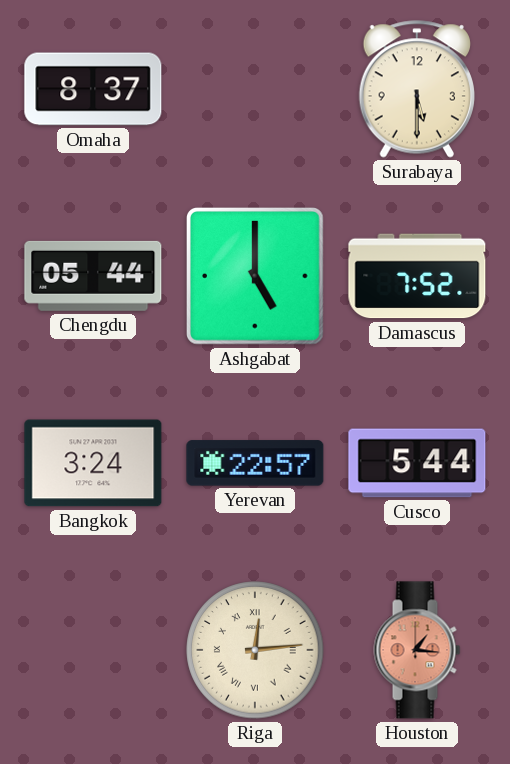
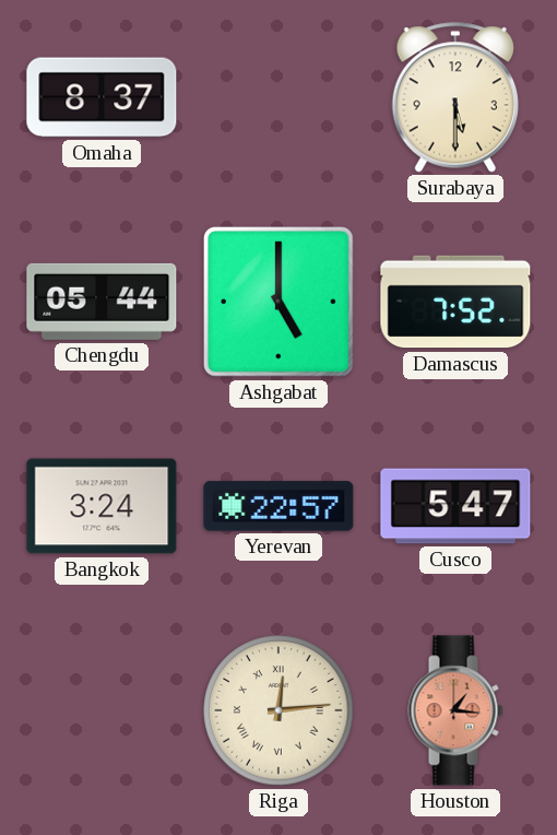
Cusco: 5:44 -> 5:47
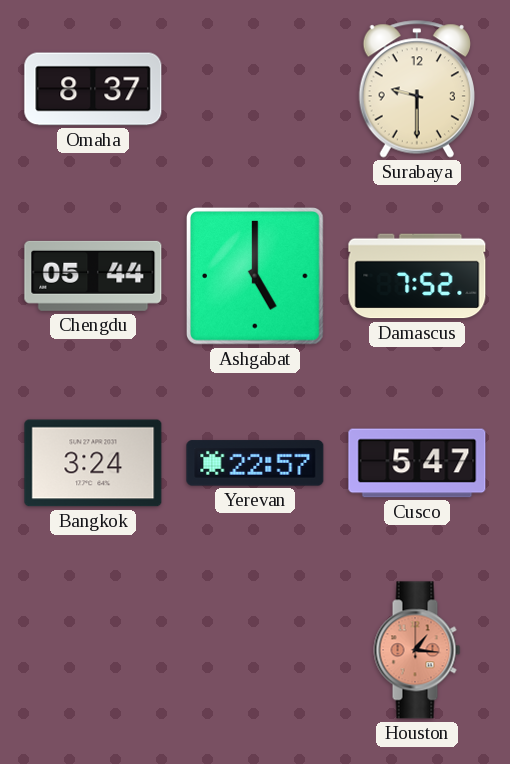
Surabaya: 5:30 -> 9:30
Riga: 12:14 -> none
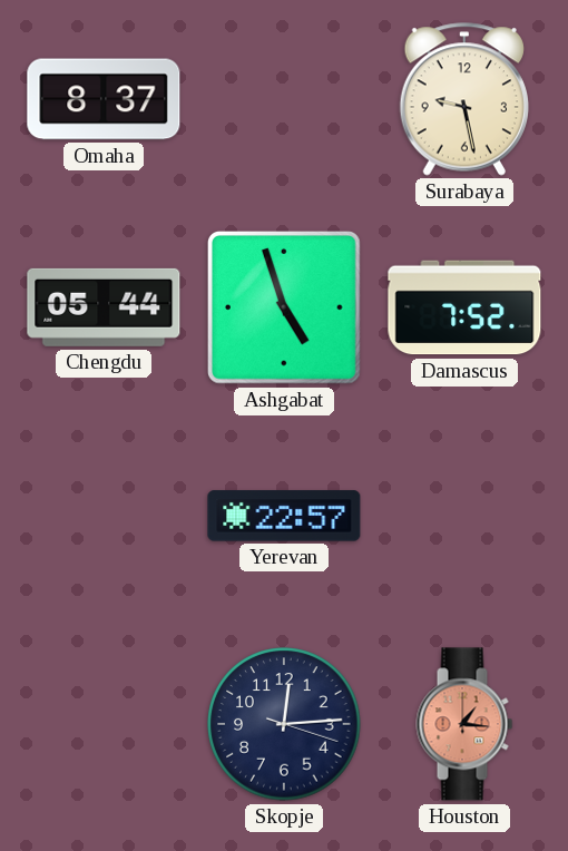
Surabaya: 9:30 -> 9:28
Ashgabat: 5:00 -> 4:57
Bangkok: 3:24 -> none
Cusco: 5:47 -> none
Skopje: none -> 12:14
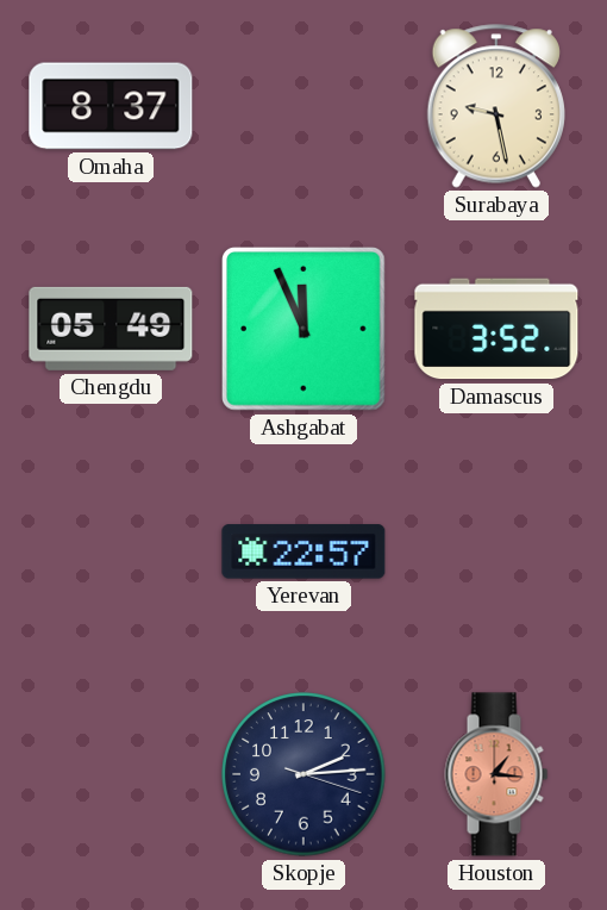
Chengdu: 05:44 -> 05:49
Ashgabat: 4:57 -> 11:56
Damascus: 7:52 -> 3:52
Skopje: 12:14 -> 2:14
